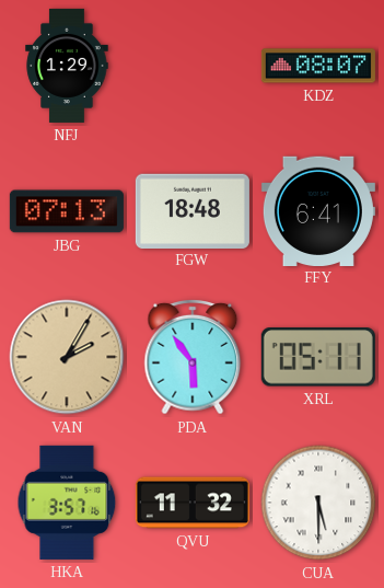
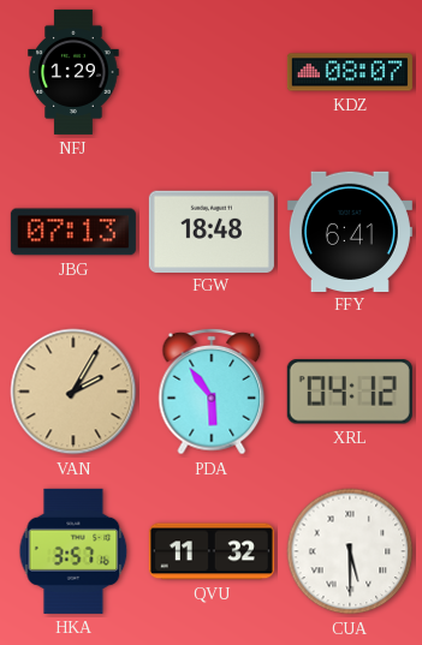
XRL: 05:11 -> 04:12
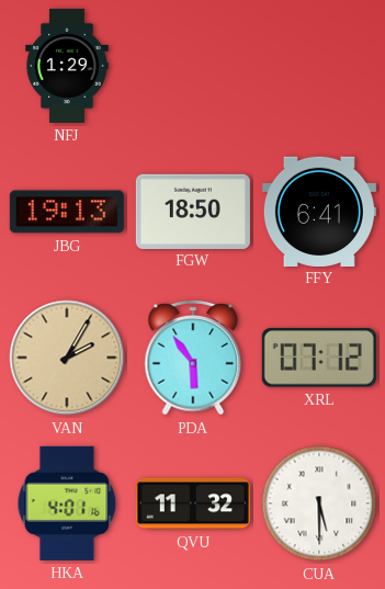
KDZ: 08:07 -> none
JBG: 07:13 -> 19:13
FGW: 18:48 -> 18:50
XRL: 04:12 -> 07:12
HKA: 3:57 -> 4:01
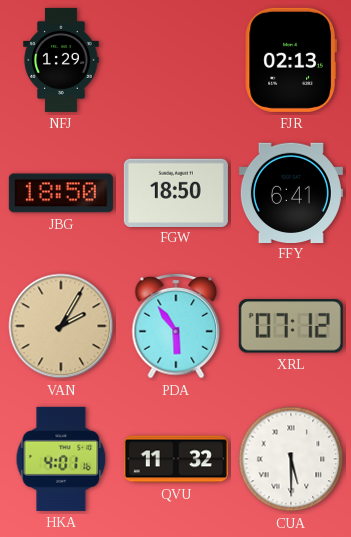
FJR: none -> 02:13
JBG: 19:13 -> 18:50
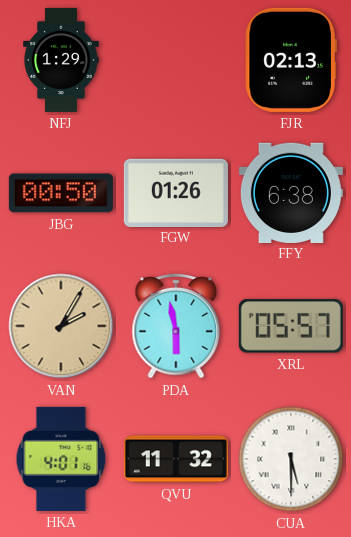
JBG: 18:50 -> 00:50
FGW: 18:50 -> 01:26
FFY: 6:41 -> 6:38
PDA: 5:54 -> 5:58
XRL: 07:12 -> 05:57
